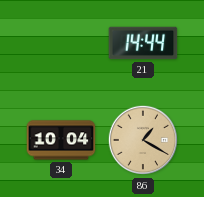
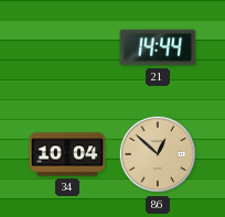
86: 1:20 -> 12:52
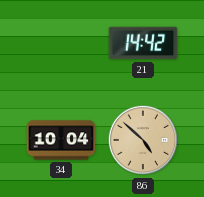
21: 14:44 -> 14:42
86: 12:52 -> 4:52
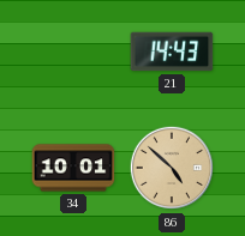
21: 14:42 -> 14:43
34: 10:04 -> 10:01
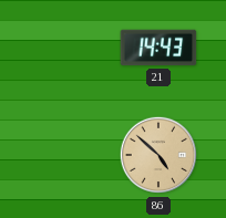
34: 10:01 -> none
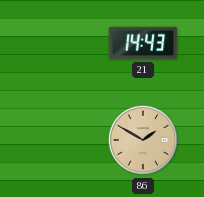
86: 4:52 -> 1:50
